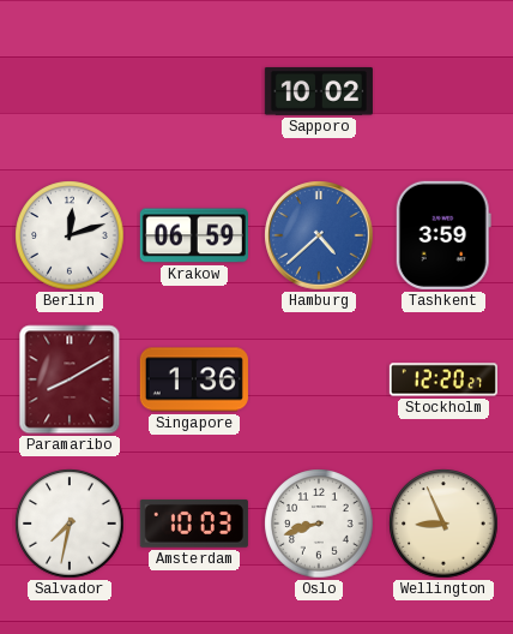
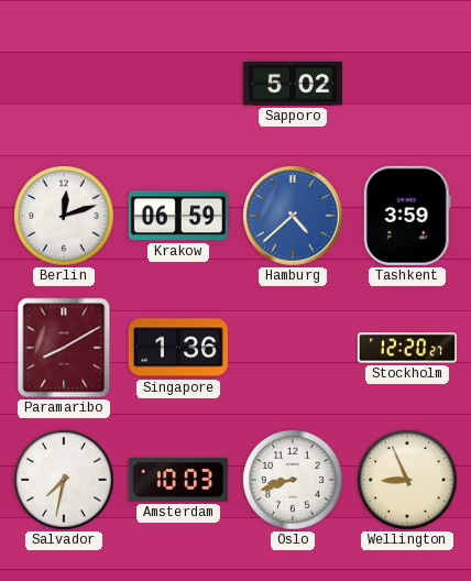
Sapporo: 10:02 -> 5:02
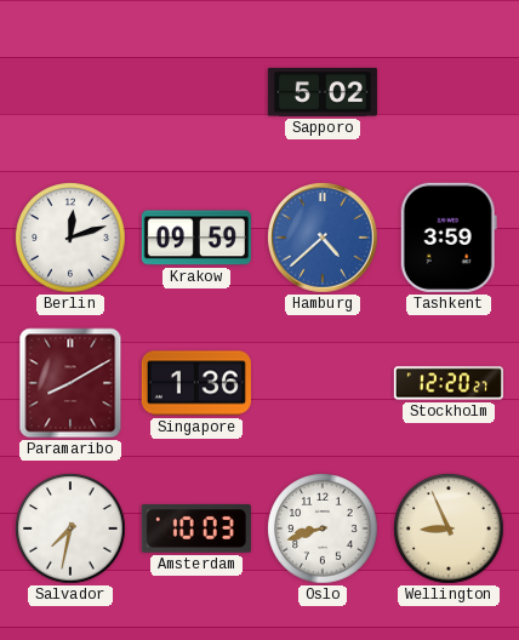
Krakow: 06:59 -> 09:59
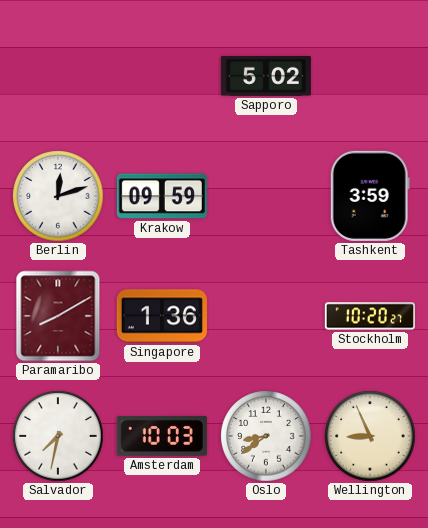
Hamburg: 4:38 -> none
Stockholm: 12:20 -> 10:20
Oslo: 8:42 -> 8:39
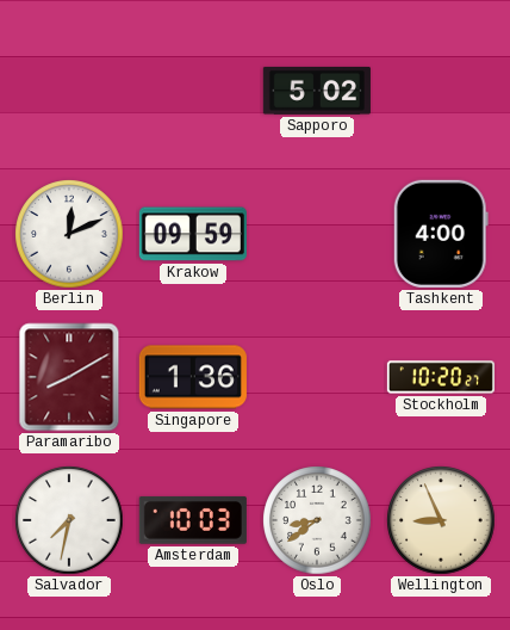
Berlin: 12:12 -> 12:11
Tashkent: 3:59 -> 4:00
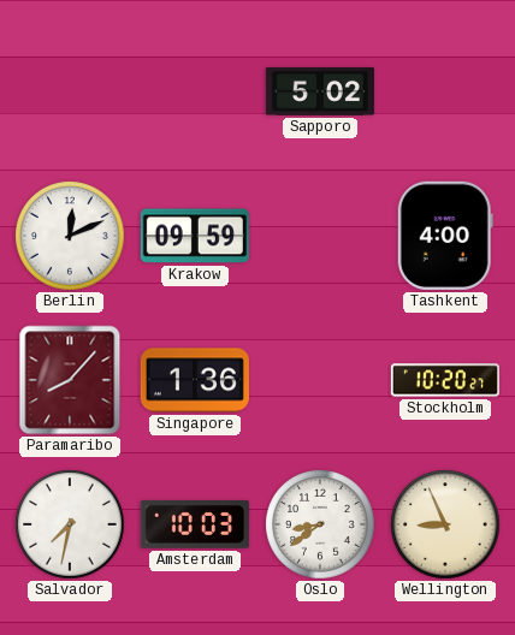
Paramaribo: 8:10 -> 8:07
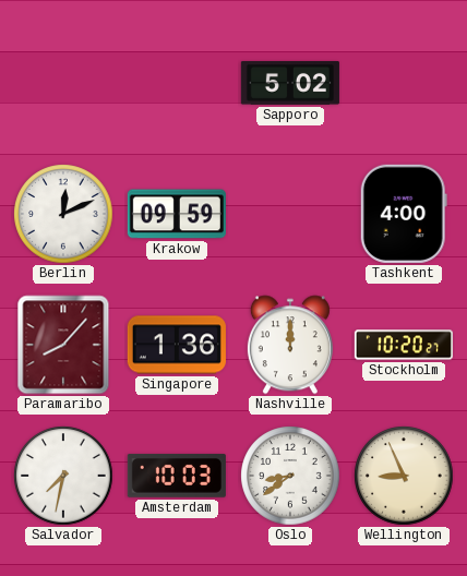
Nashville: none -> 12:00
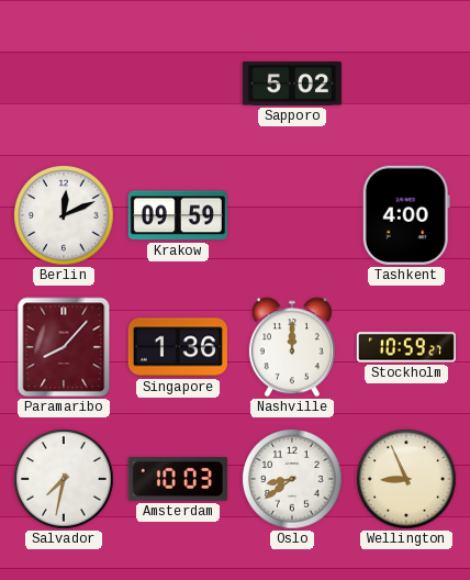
Stockholm: 10:20 -> 10:59
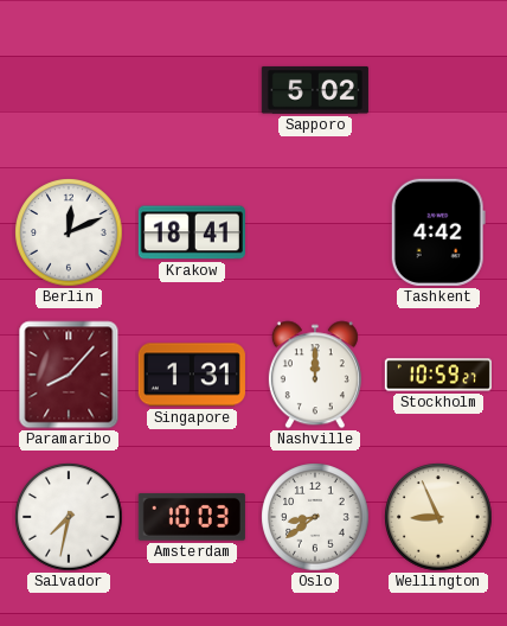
Krakow: 09:59 -> 18:41
Tashkent: 4:00 -> 4:42
Singapore: 1:36 -> 1:31
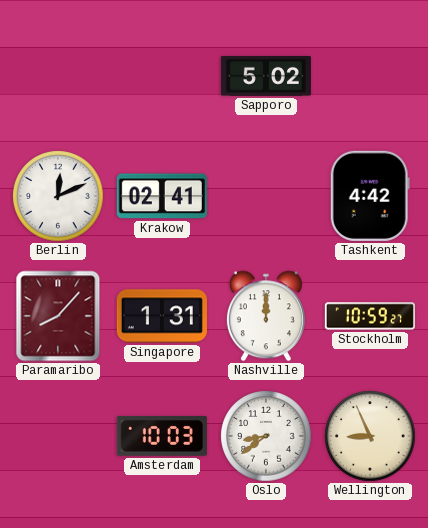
Krakow: 18:41 -> 02:41
Salvador: 7:32 -> none
